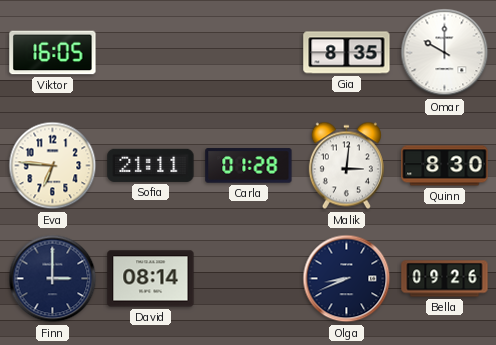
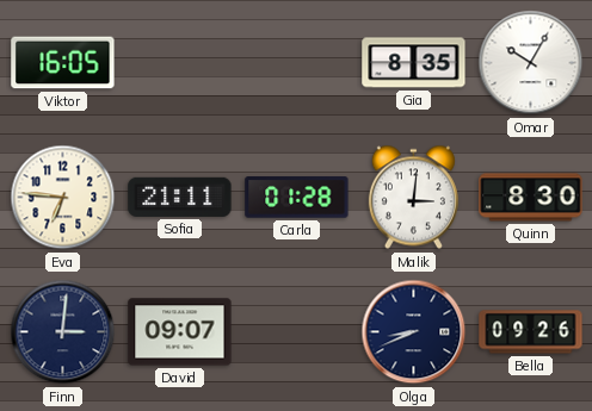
Omar: 10:00 -> 10:05
Finn: 3:00 -> 3:01
David: 08:14 -> 09:07
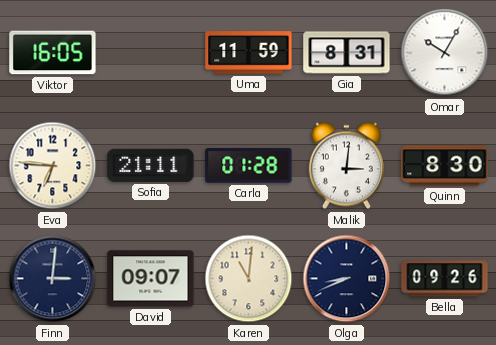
Uma: none -> 11:59
Gia: 8:35 -> 8:31
Karen: none -> 11:01
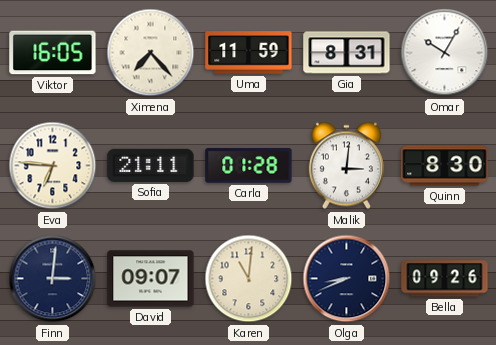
Ximena: none -> 7:23
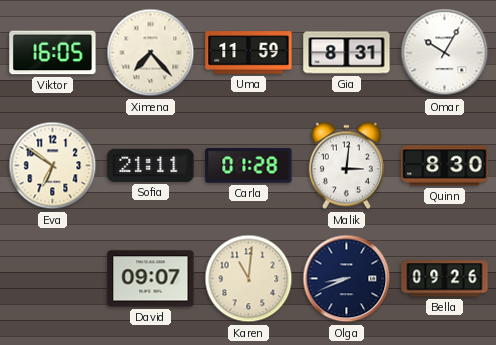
Eva: 6:46 -> 6:51
Finn: 3:01 -> none
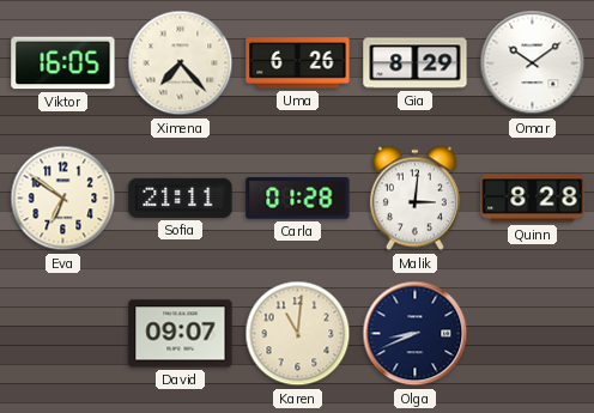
Uma: 11:59 -> 6:26
Gia: 8:31 -> 8:29
Omar: 10:05 -> 10:09
Quinn: 8:30 -> 8:28
Bella: 09:26 -> none
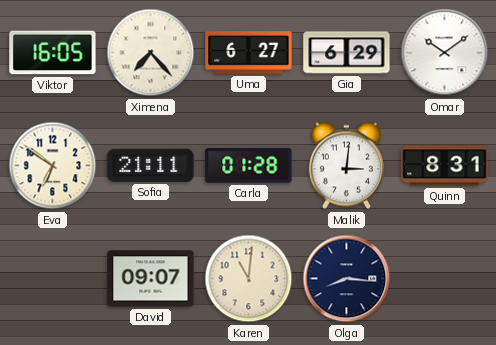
Uma: 6:26 -> 6:27
Gia: 8:29 -> 6:29
Quinn: 8:28 -> 8:31
Olga: 8:41 -> 8:16
